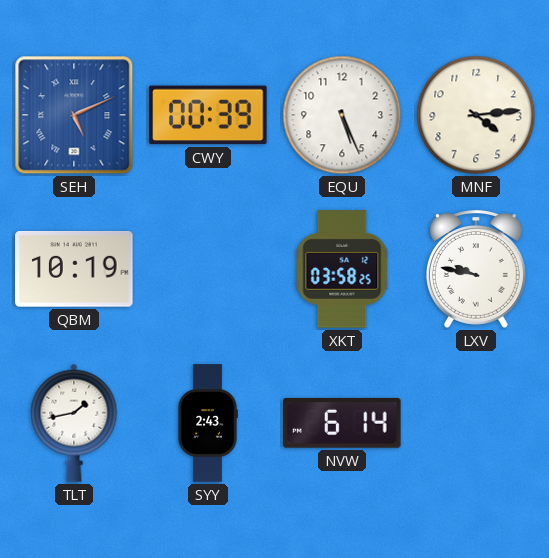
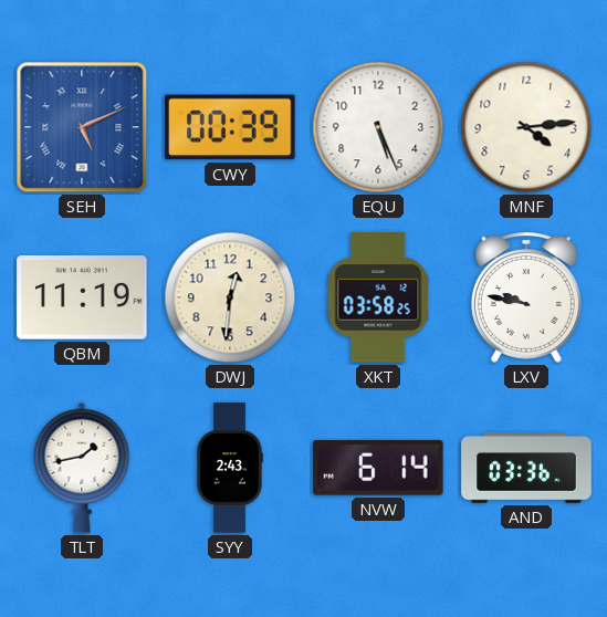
QBM: 10:19 -> 11:19
DWJ: none -> 12:31
AND: none -> 03:36
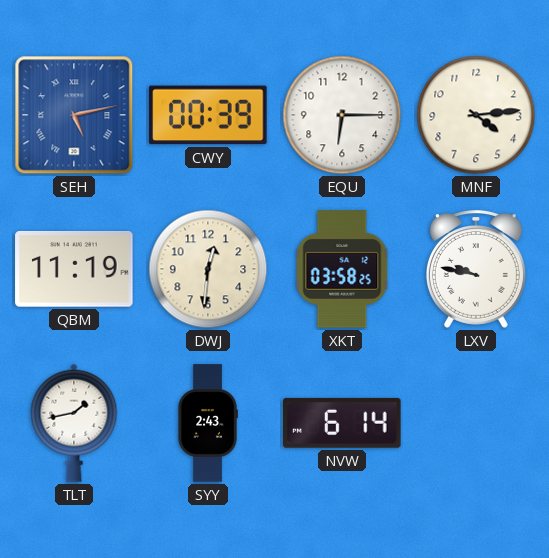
SEH: 5:11 -> 5:13
EQU: 5:26 -> 6:15
AND: 03:36 -> none
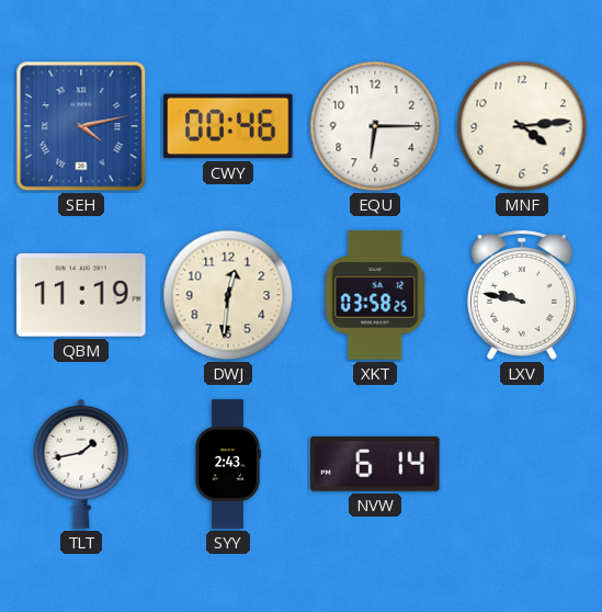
SEH: 5:13 -> 4:13
CWY: 00:39 -> 00:46
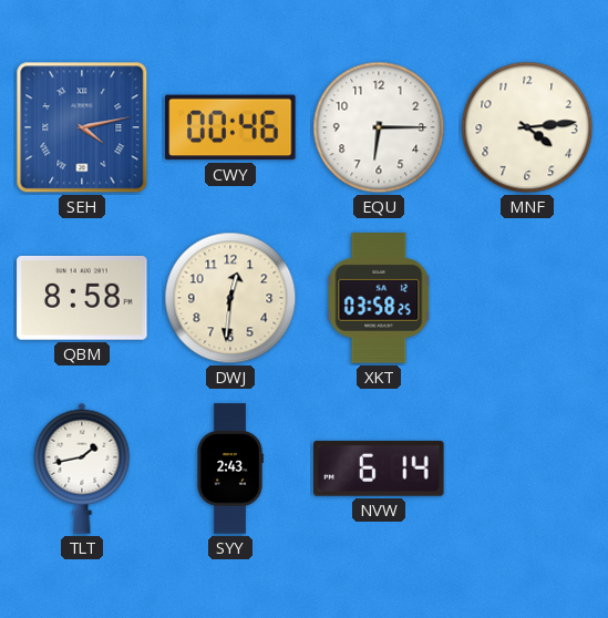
QBM: 11:19 -> 8:58
LXV: 9:47 -> none
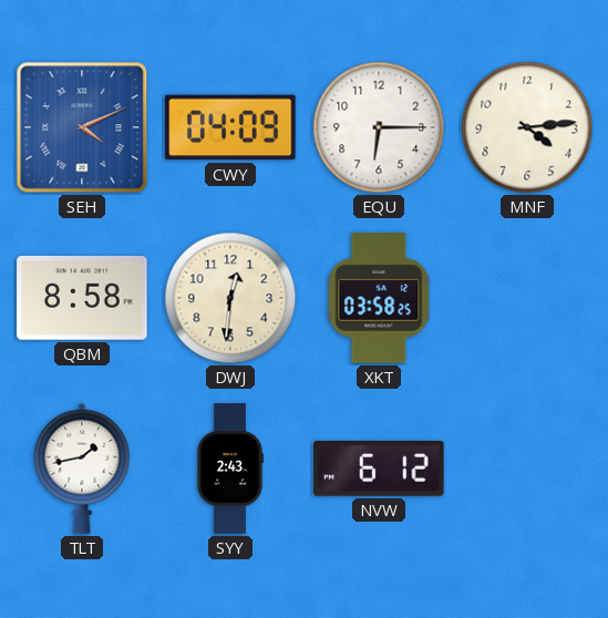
SEH: 4:13 -> 4:11
CWY: 00:46 -> 04:09
NVW: 6:14 -> 6:12
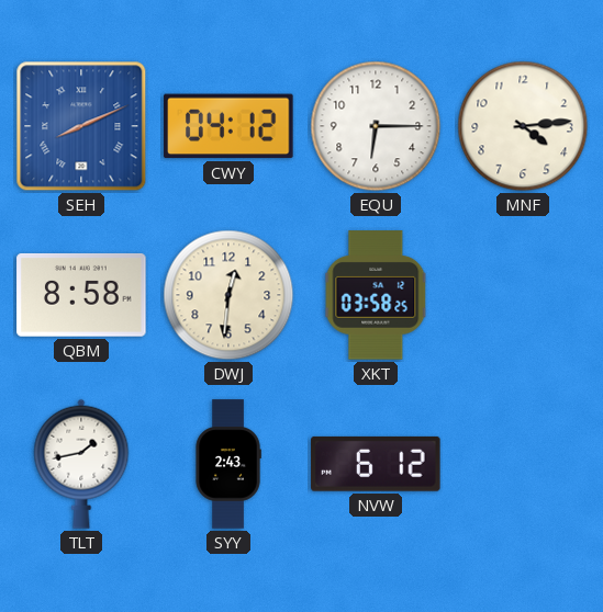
SEH: 4:11 -> 8:11
CWY: 04:09 -> 04:12
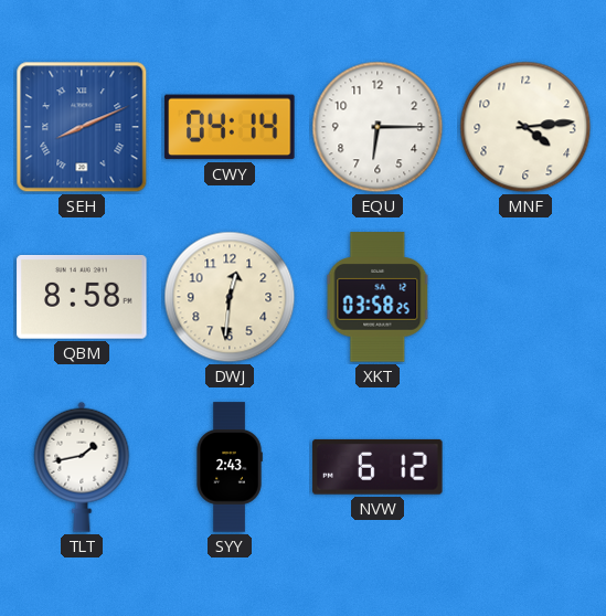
CWY: 04:12 -> 04:14
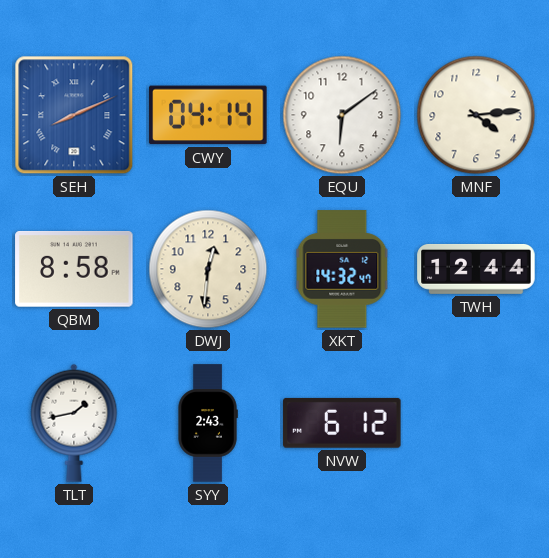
EQU: 6:15 -> 6:09
XKT: 03:58 -> 14:32
TWH: none -> 12:44
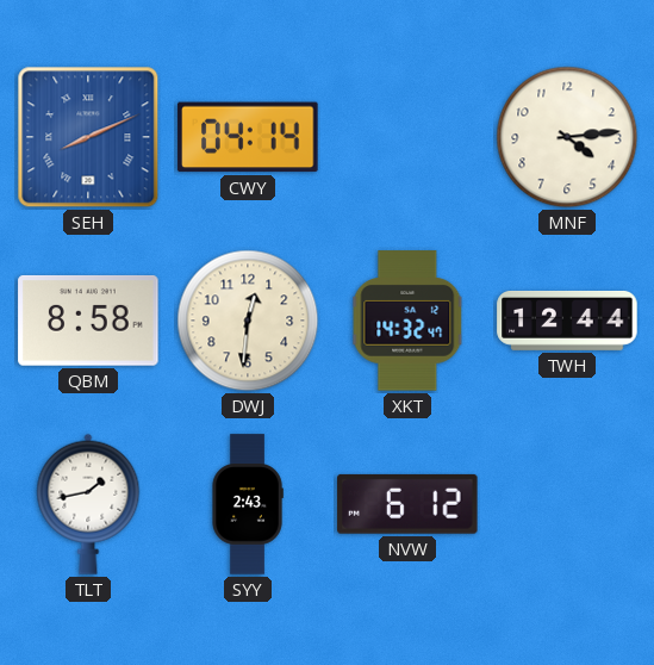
EQU: 6:09 -> none
